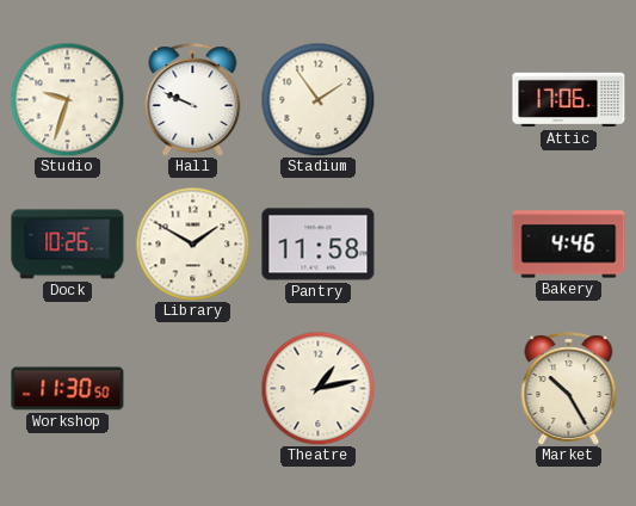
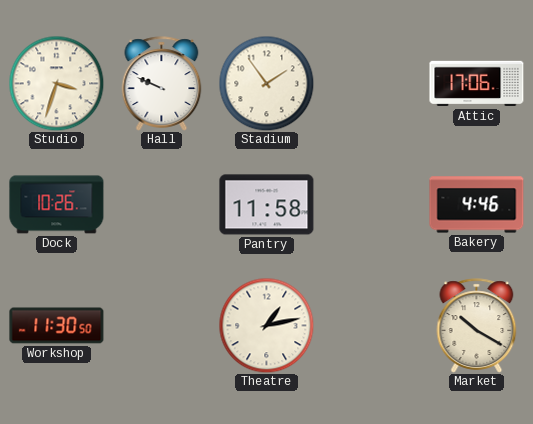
Studio: 9:33 -> 3:33
Library: 1:50 -> none
Market: 10:25 -> 10:20
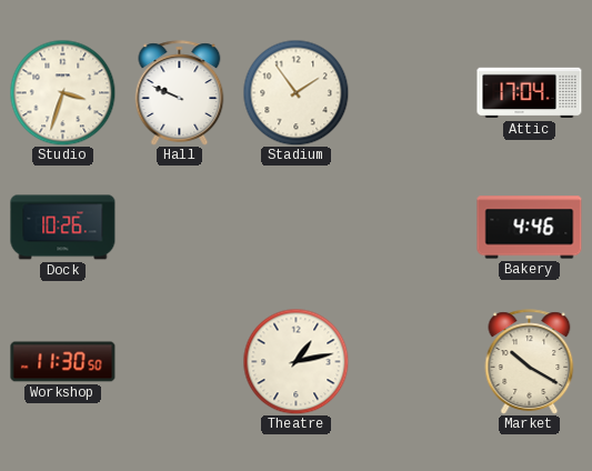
Attic: 17:06 -> 17:04
Pantry: 11:58 -> none
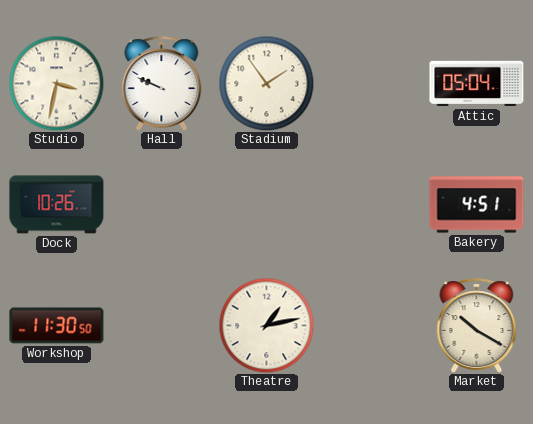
Studio: 3:33 -> 3:32
Attic: 17:04 -> 05:04
Bakery: 4:46 -> 4:51
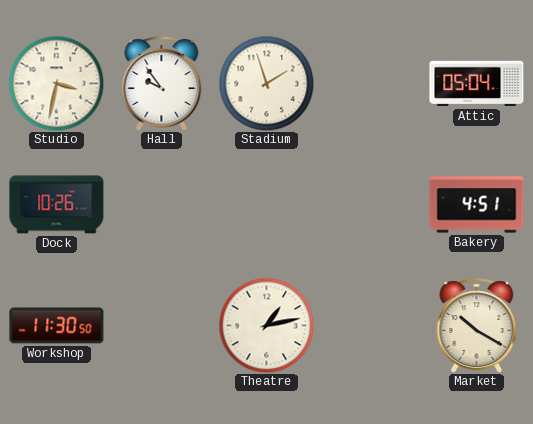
Hall: 9:49 -> 9:54
Stadium: 1:54 -> 1:57
